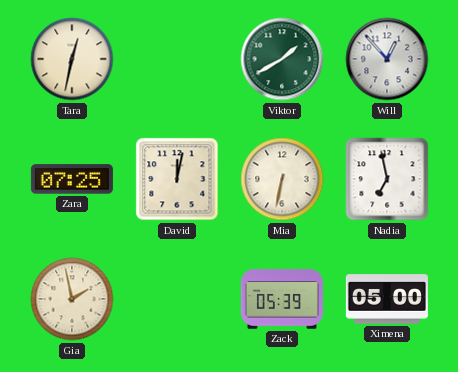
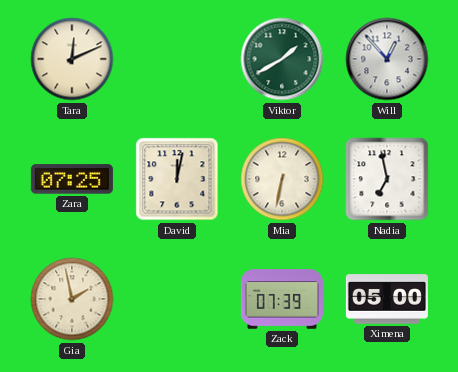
Tara: 12:32 -> 12:11
Zack: 05:39 -> 07:39
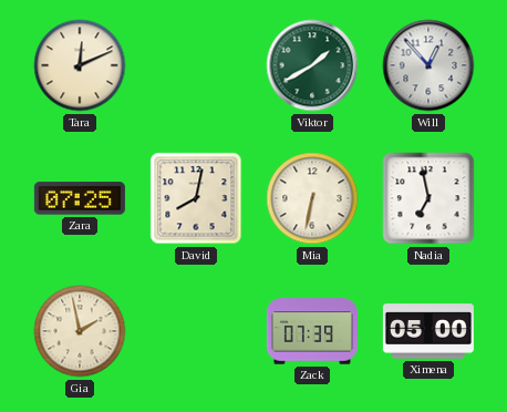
David: 12:02 -> 8:02
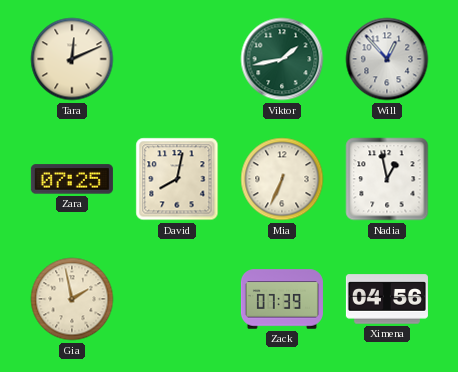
Viktor: 1:40 -> 1:43
Mia: 6:32 -> 6:34
Nadia: 6:58 -> 12:58
Ximena: 05:00 -> 04:56
